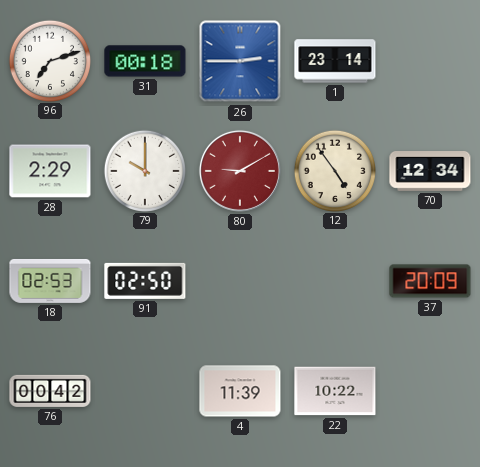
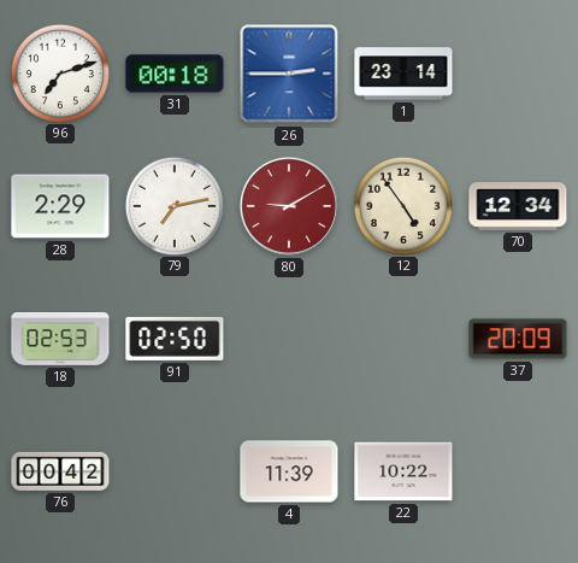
79: 10:00 -> 7:13
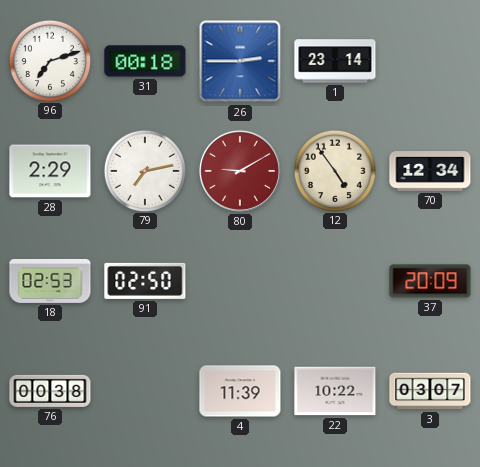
76: 00:42 -> 00:38
3: none -> 03:07
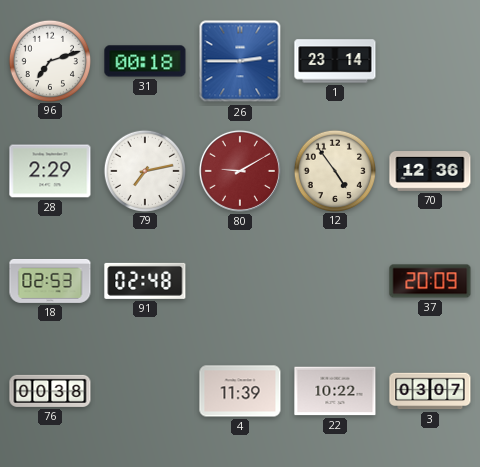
70: 12:34 -> 12:36
91: 02:50 -> 02:48
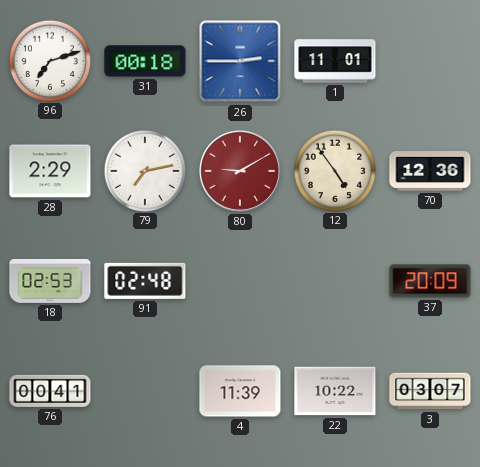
1: 23:14 -> 11:01
76: 00:38 -> 00:41
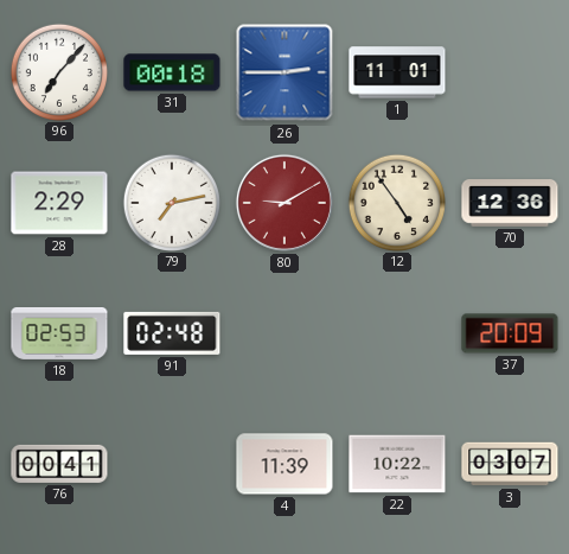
96: 7:12 -> 7:07
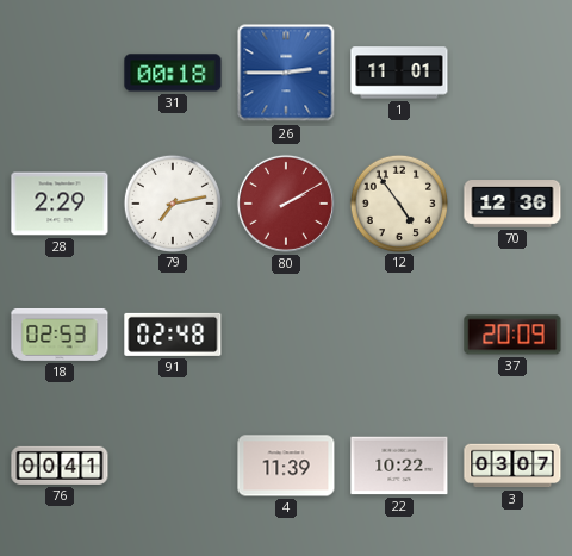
96: 7:07 -> none
80: 9:10 -> 2:10
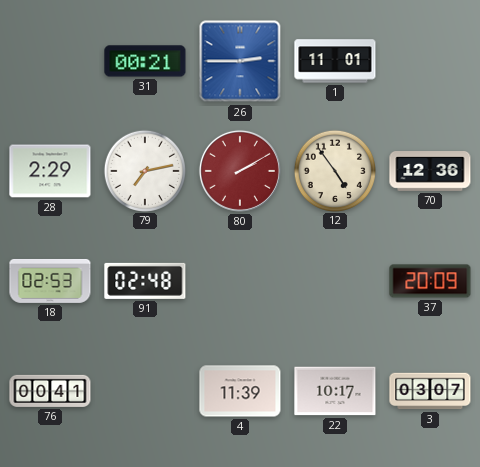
31: 00:18 -> 00:21
22: 10:22 -> 10:17
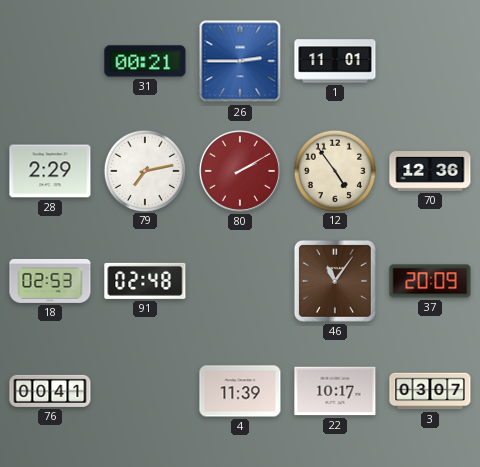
46: none -> 11:06
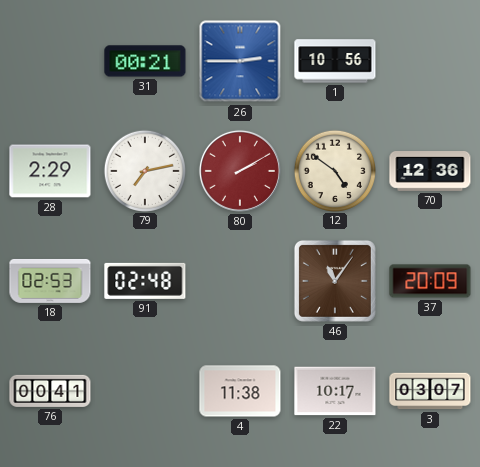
1: 11:01 -> 10:56
12: 4:54 -> 4:51
4: 11:39 -> 11:38
